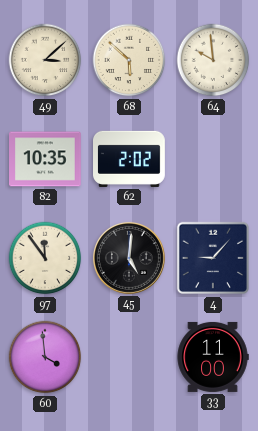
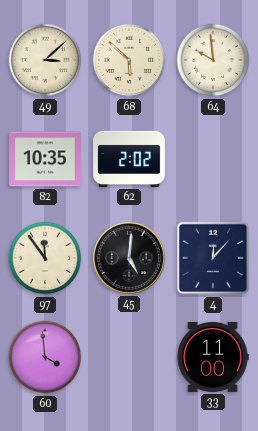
4: 9:07 -> 12:07
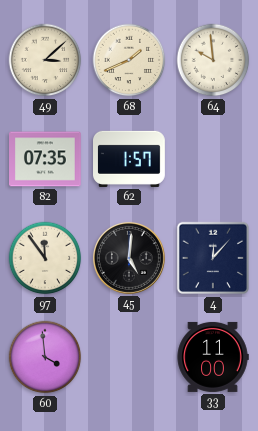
68: 5:52 -> 1:41
82: 10:35 -> 07:35
62: 2:02 -> 1:57
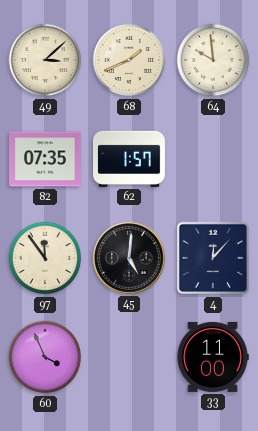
60: 3:59 -> 3:56
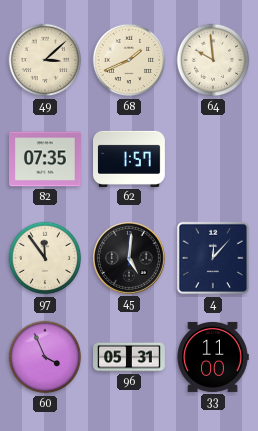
96: none -> 05:31
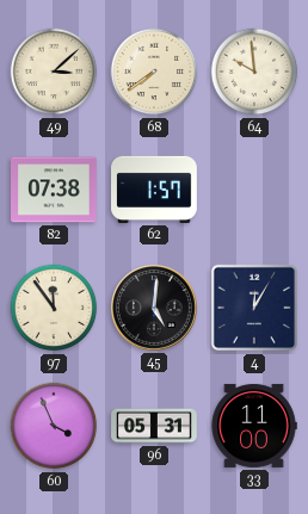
68: 1:41 -> 7:39
82: 07:35 -> 07:38
4: 12:07 -> 12:05
